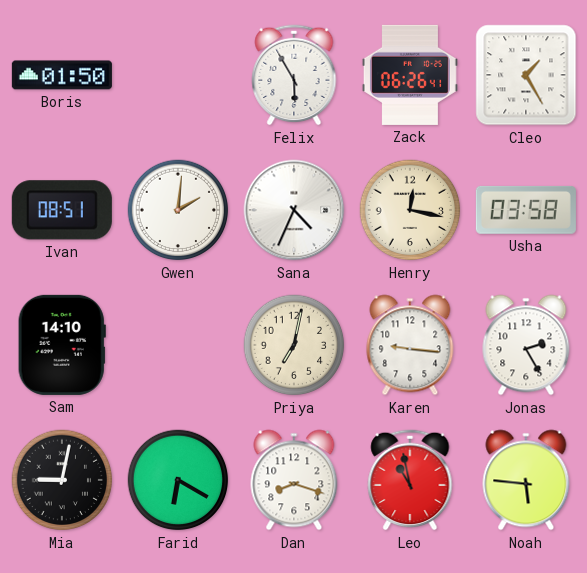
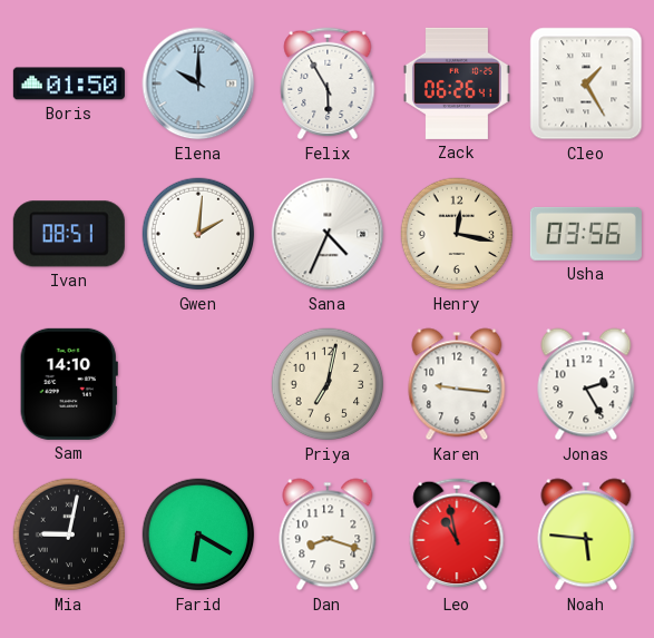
Elena: none -> 10:00
Usha: 03:58 -> 03:56
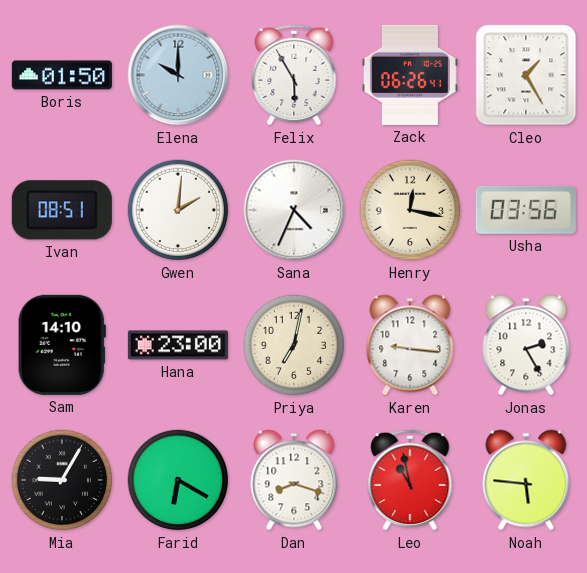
Hana: none -> 23:00
Mia: 9:02 -> 9:05
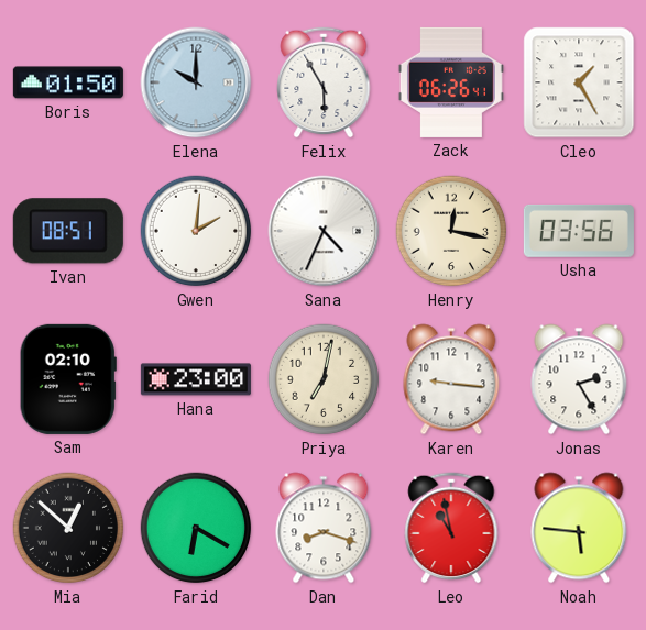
Sam: 14:10 -> 02:10
Mia: 9:05 -> 12:52
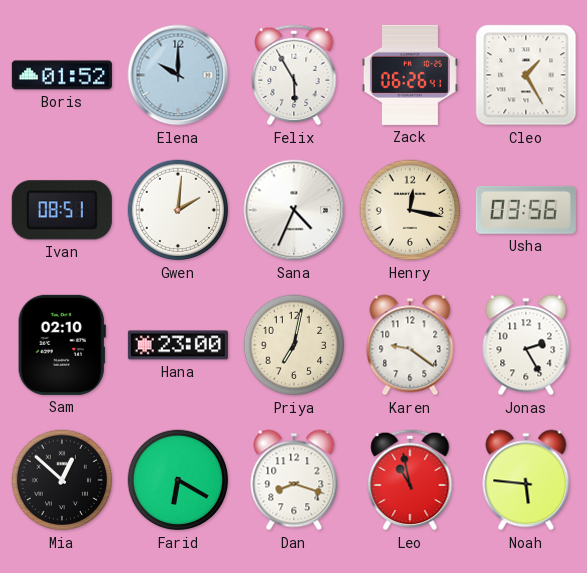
Boris: 01:50 -> 01:52
Karen: 9:16 -> 9:21
